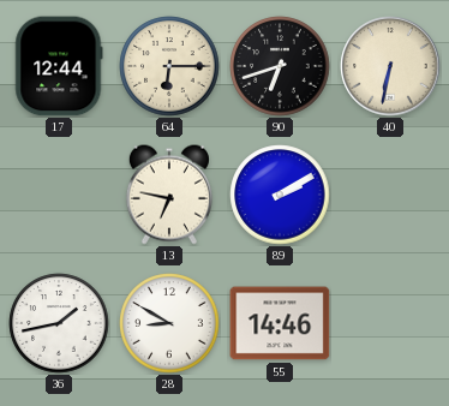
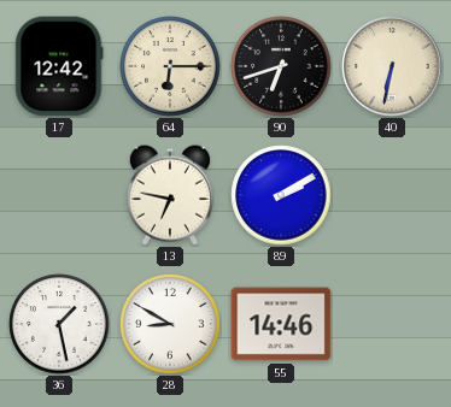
17: 12:44 -> 12:42
36: 1:43 -> 1:28
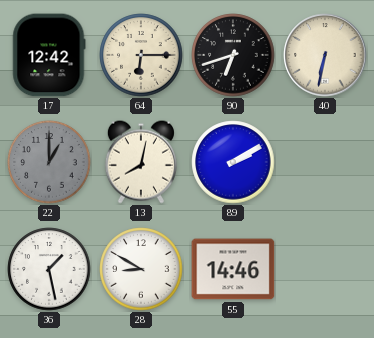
22: none -> 1:00
13: 6:47 -> 8:02
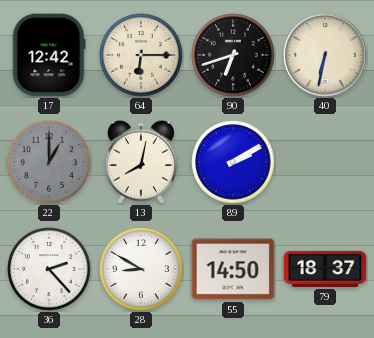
36: 1:28 -> 2:23
55: 14:46 -> 14:50
79: none -> 18:37
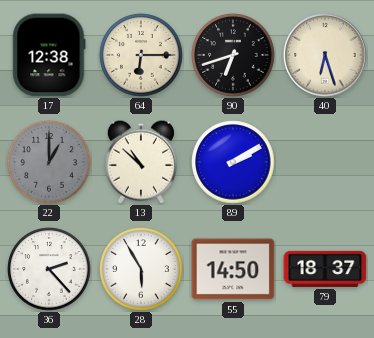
17: 12:42 -> 12:38
40: 6:32 -> 6:27
13: 8:02 -> 10:52
28: 8:50 -> 5:55
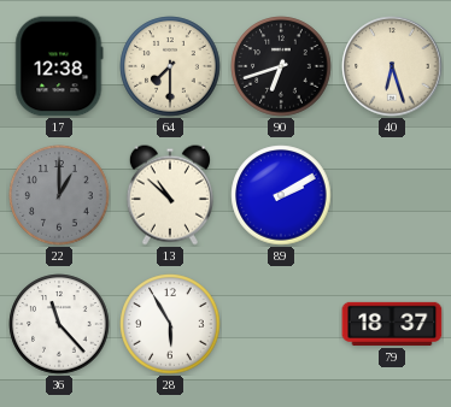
64: 6:15 -> 7:30
36: 2:23 -> 11:23
55: 14:50 -> none
